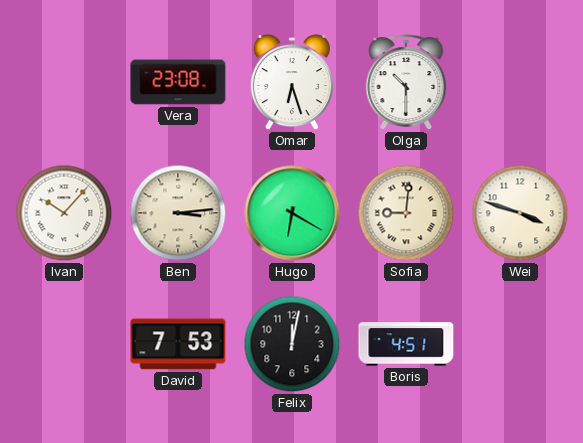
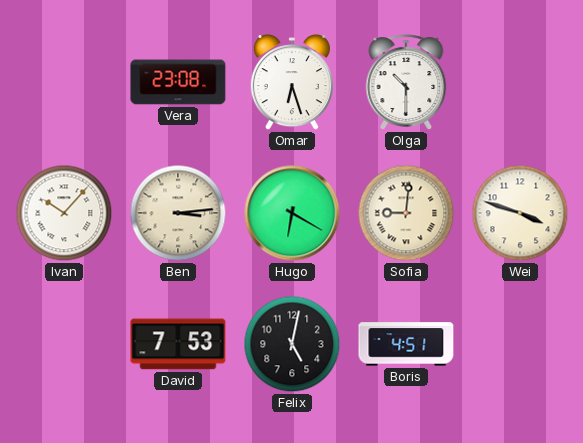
Felix: 12:02 -> 5:02
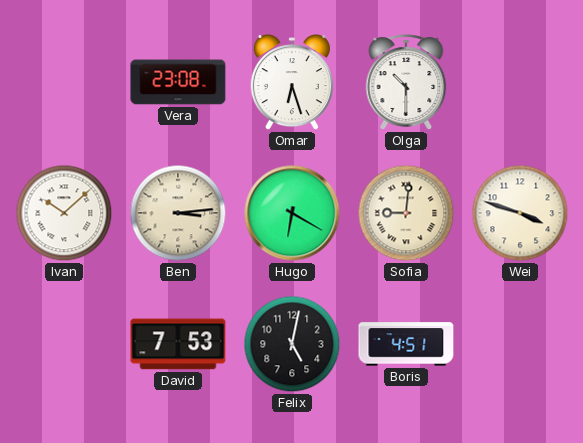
Ivan: 10:07 -> 10:08
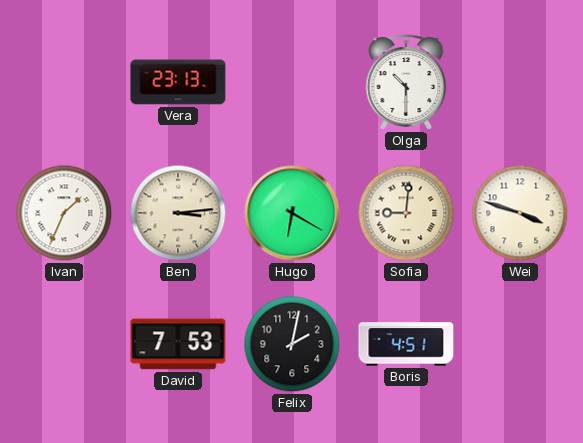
Vera: 23:08 -> 23:13
Omar: 6:27 -> none
Ivan: 10:08 -> 1:34
Felix: 5:02 -> 2:02
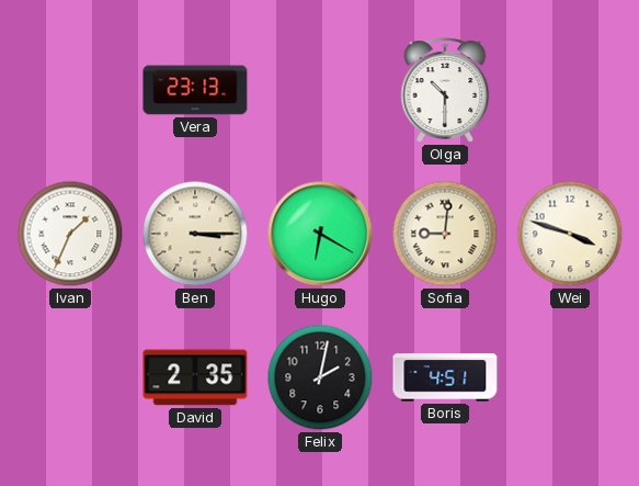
Ben: 3:14 -> 3:15
David: 7:53 -> 2:35
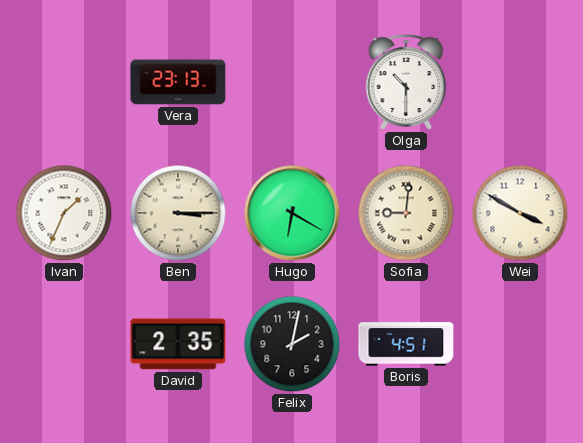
Wei: 3:48 -> 3:50
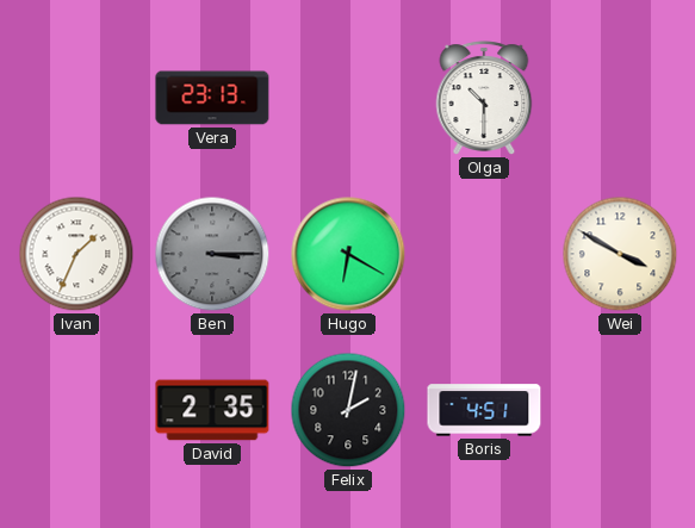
Ben dial: cream -> grey
Sofia: 9:01 -> none
